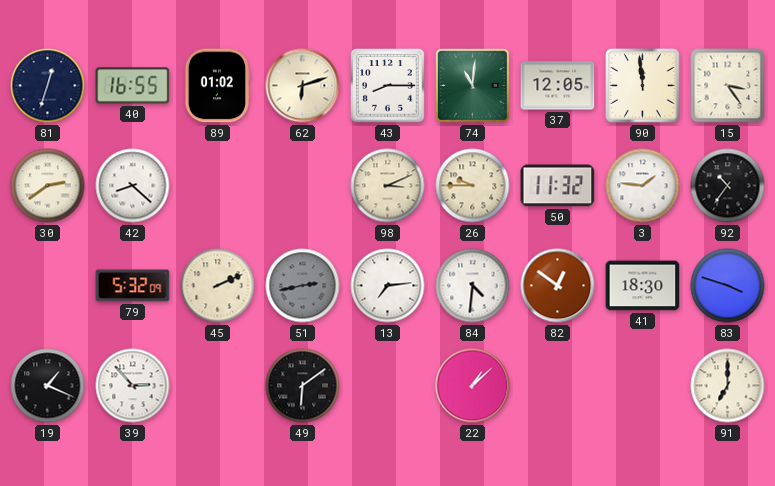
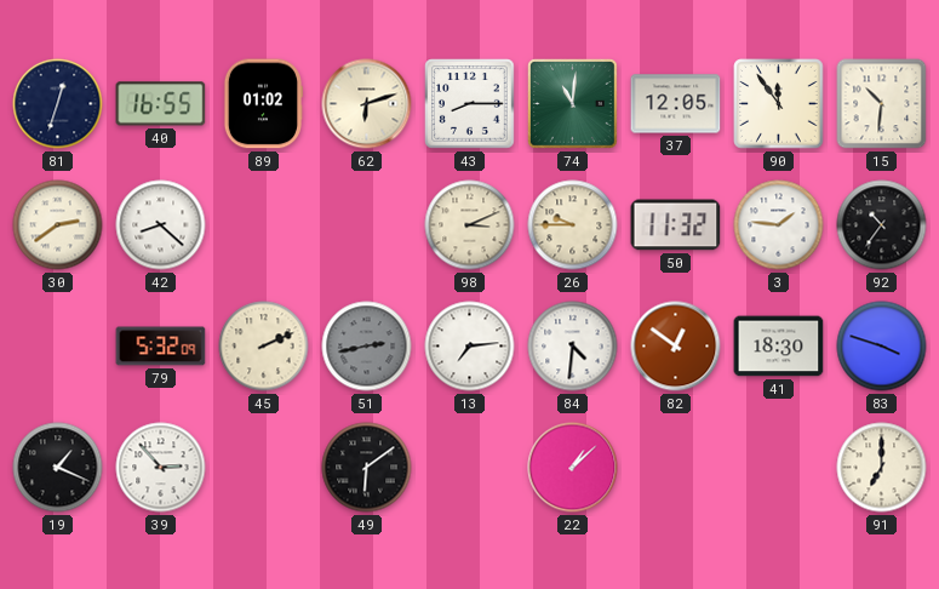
90: 11:59 -> 11:54
15: 3:24 -> 10:31
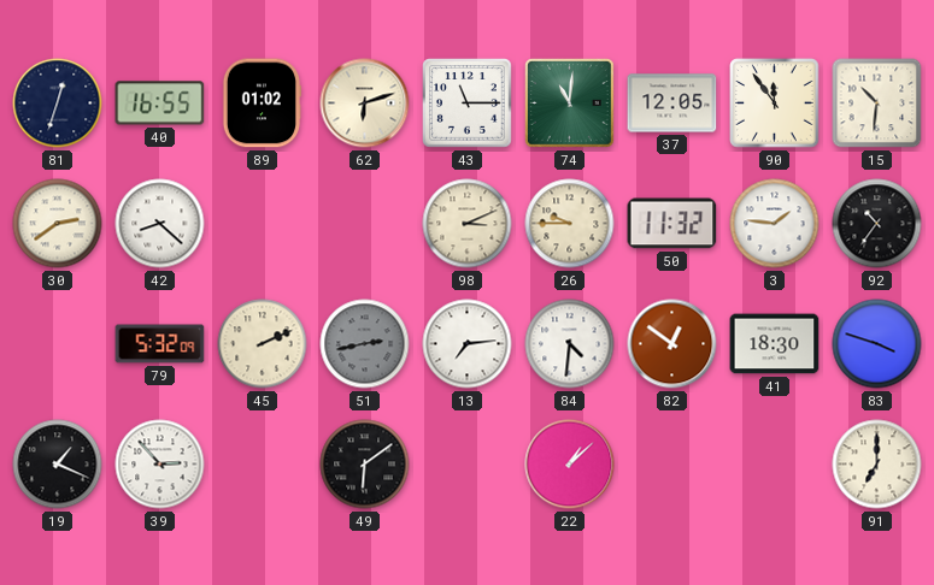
43: 8:15 -> 11:15
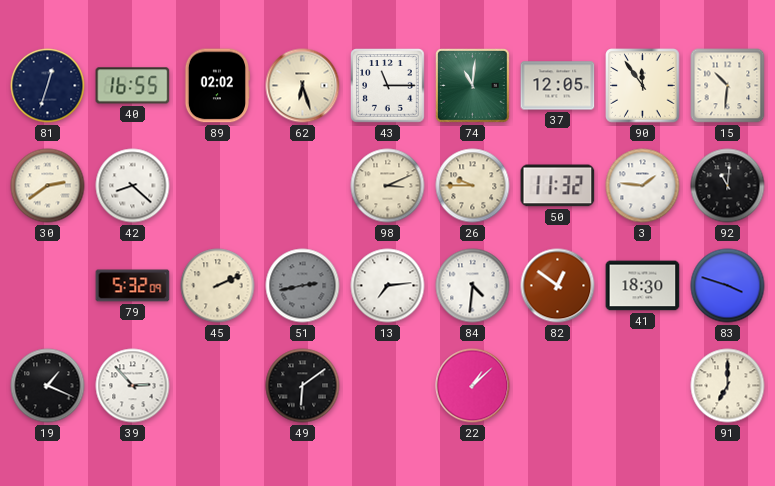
89: 01:02 -> 02:02
62: 6:12 -> 6:27
92: 10:36 -> 11:01
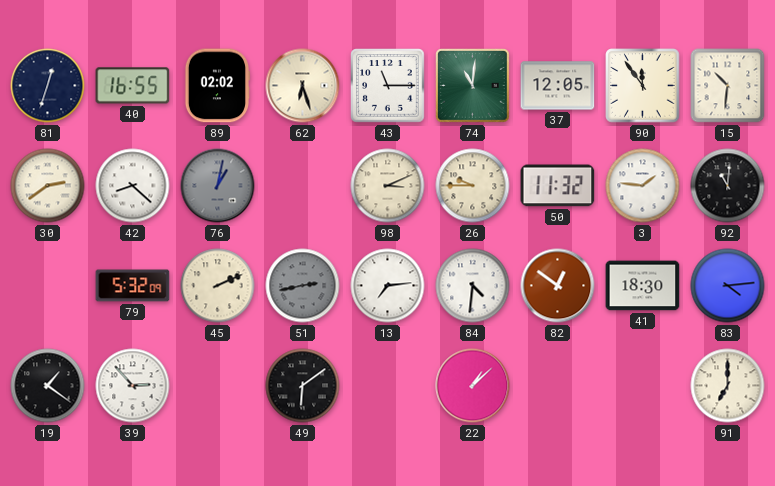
76: none -> 1:02
83: 3:48 -> 4:14
19: 1:19 -> 1:21
